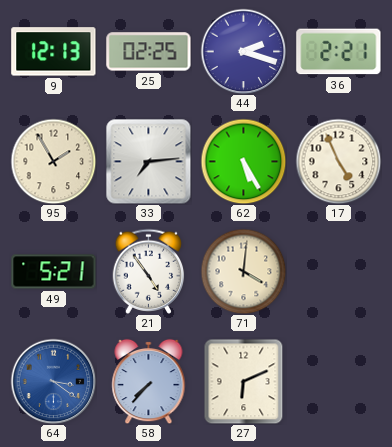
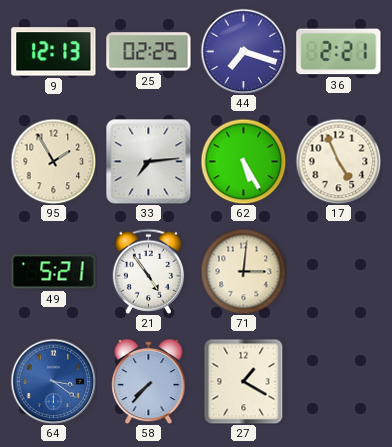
44: 2:18 -> 7:18
71: 4:01 -> 3:01
27: 6:11 -> 1:20
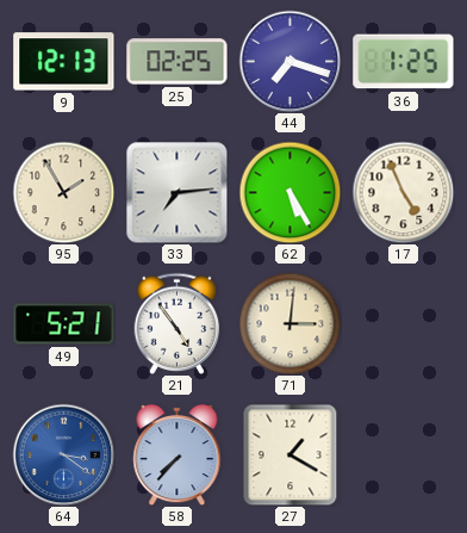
36: 2:21 -> 1:25
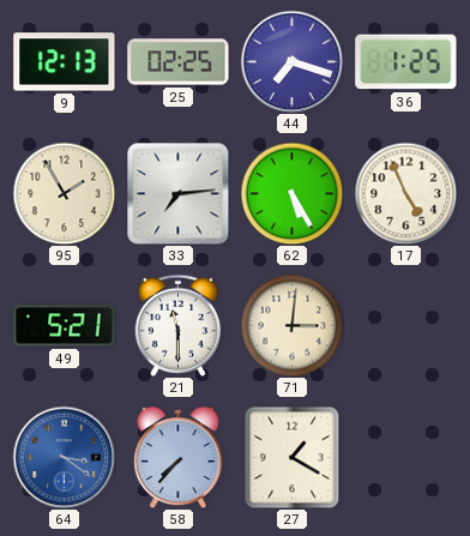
21: 4:54 -> 11:30
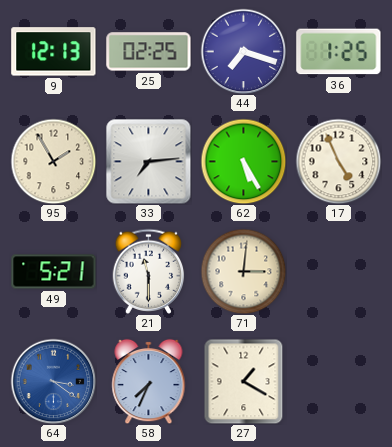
58: 7:37 -> 7:34
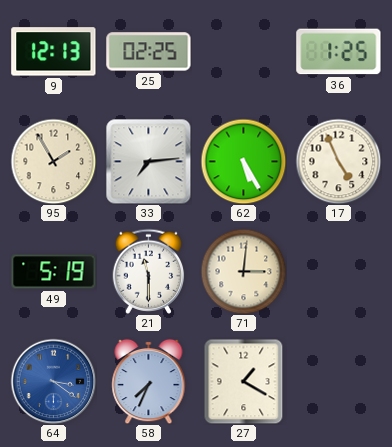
44: 7:18 -> none
49: 5:21 -> 5:19
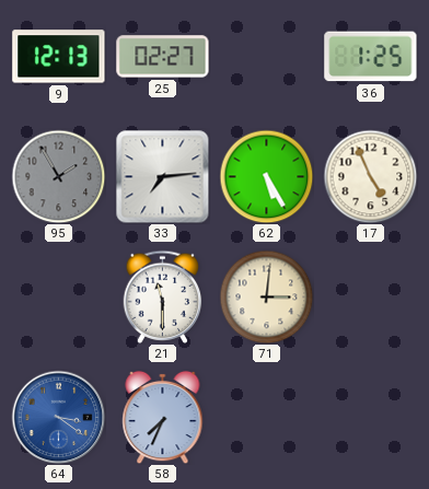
25: 02:25 -> 02:27
95 dial: cream -> grey
49: 5:19 -> none
27: 1:20 -> none
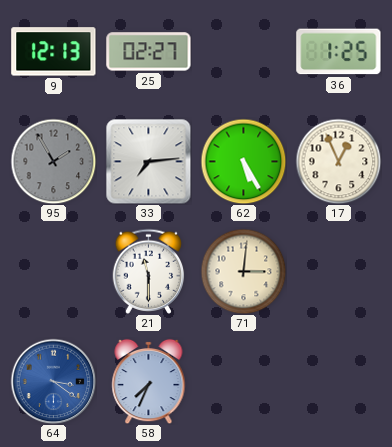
17: 4:56 -> 12:56
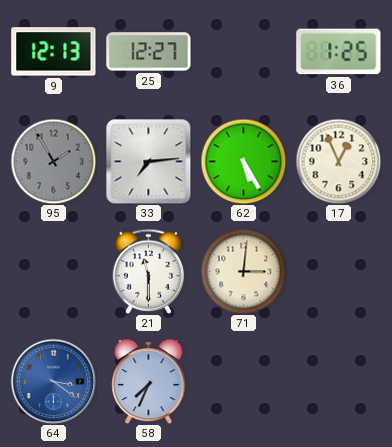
25: 02:27 -> 12:27
